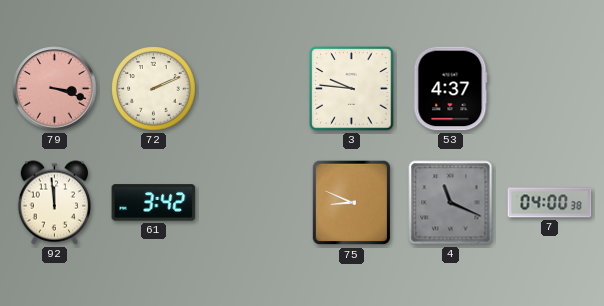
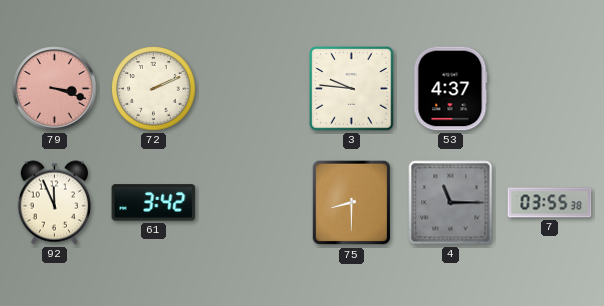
92: 11:59 -> 11:56
75: 8:49 -> 8:30
4: 11:19 -> 11:15
7: 04:00 -> 03:55
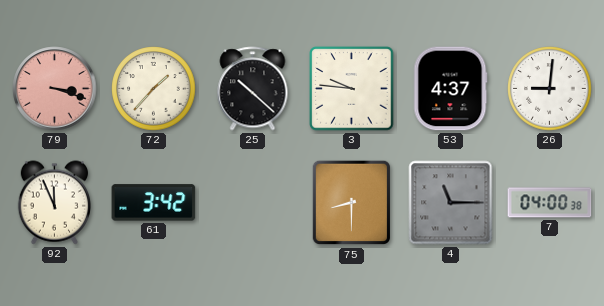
72: 2:11 -> 1:37
25: none -> 10:22
26: none -> 9:01
7: 03:55 -> 04:00
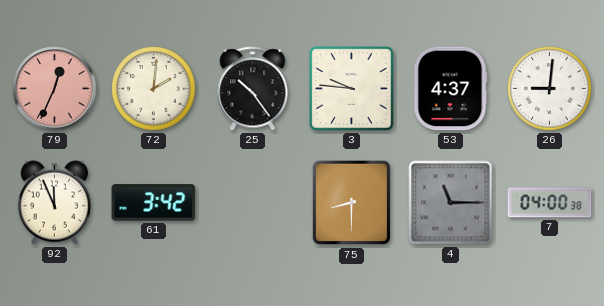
79: 3:18 -> 12:34
72: 1:37 -> 2:01
25: 10:22 -> 10:24
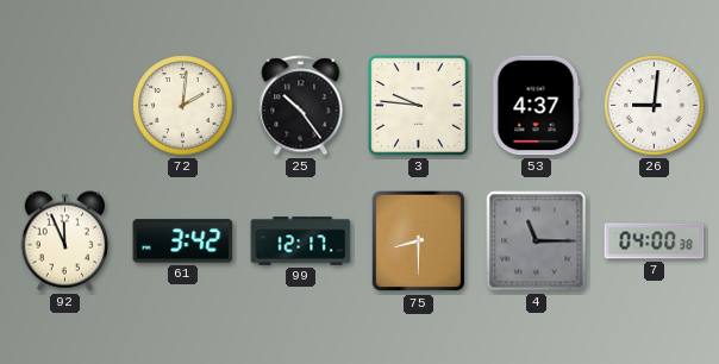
79: 12:34 -> none
99: none -> 12:17
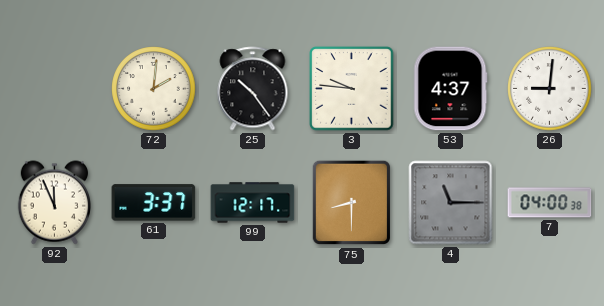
61: 3:42 -> 3:37
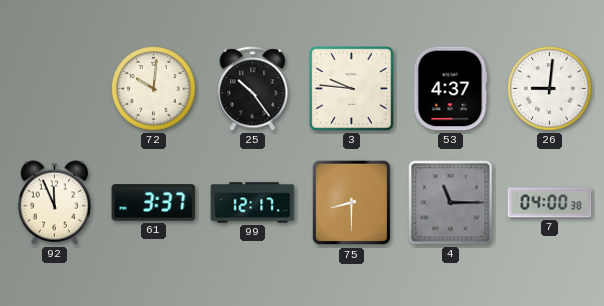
72: 2:01 -> 10:01
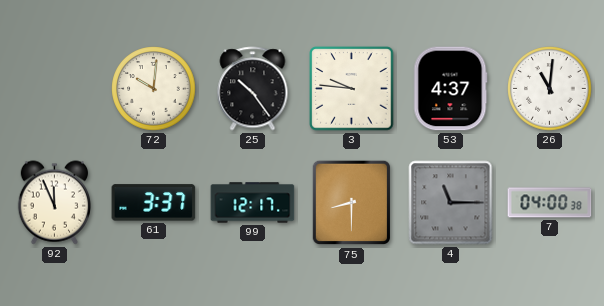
26: 9:01 -> 11:01
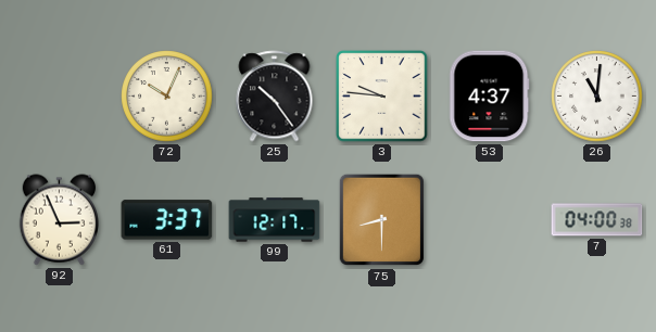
72: 10:01 -> 10:04
92: 11:56 -> 2:56
4: 11:15 -> none
